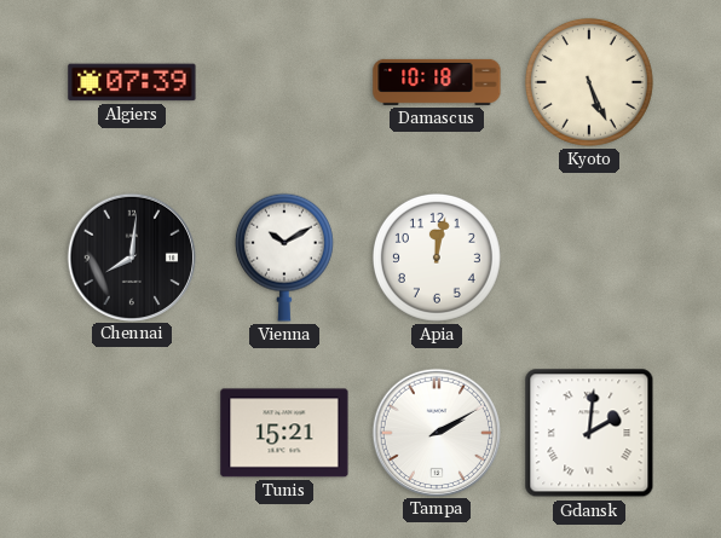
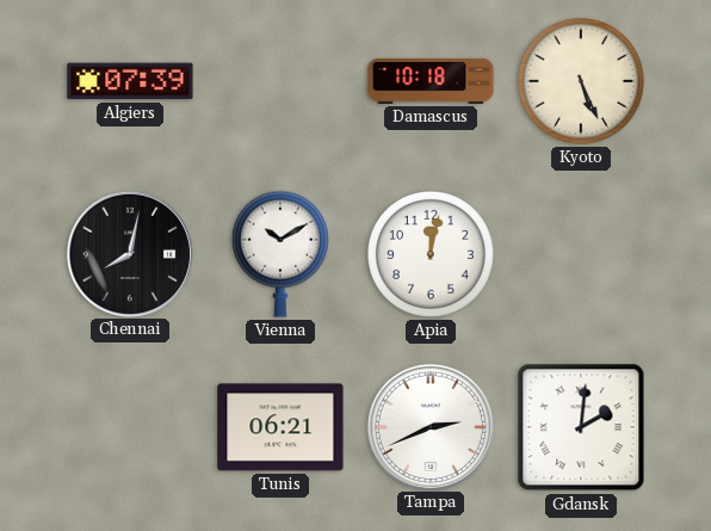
Chennai: 8:01 -> 8:02
Tunis: 15:21 -> 06:21
Tampa: 2:10 -> 2:41
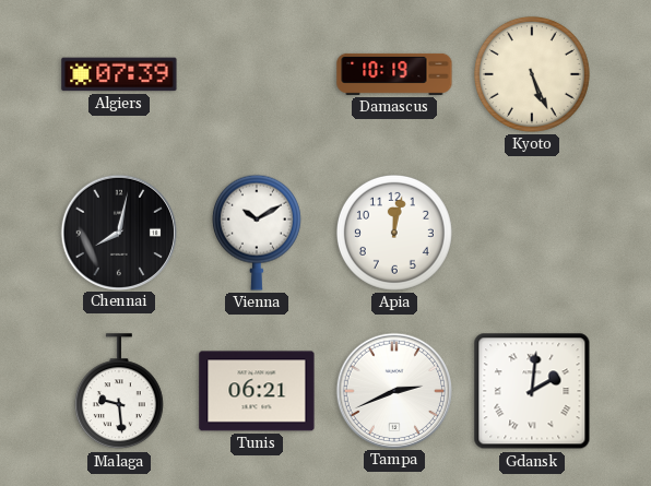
Damascus: 10:18 -> 10:19
Malaga: none -> 9:29
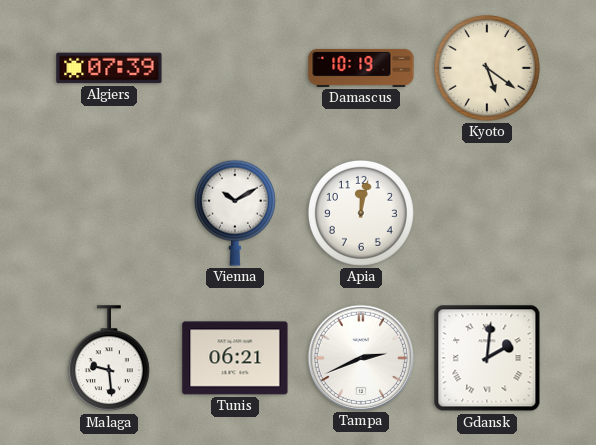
Kyoto: 5:26 -> 5:21
Chennai: 8:02 -> none
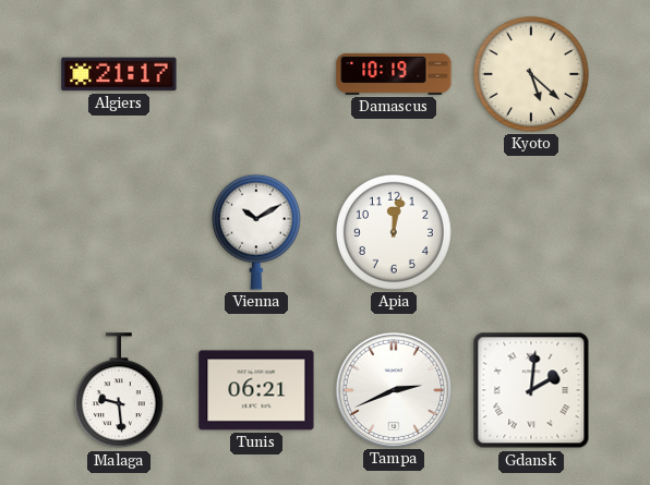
Algiers: 07:39 -> 21:17
Kyoto: 5:21 -> 5:22
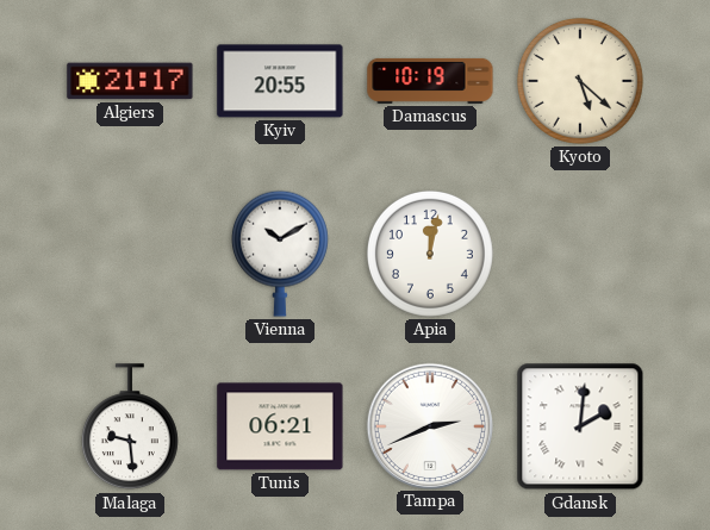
Kyiv: none -> 20:55
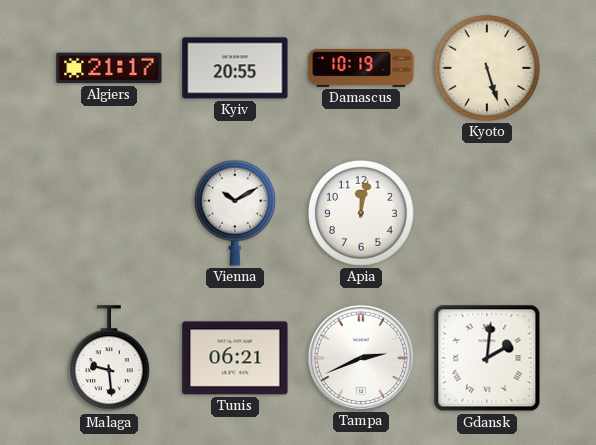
Kyoto: 5:22 -> 5:27
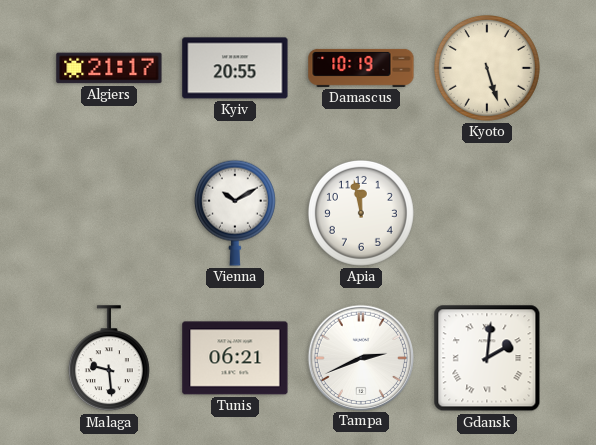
Apia: 12:02 -> 11:58
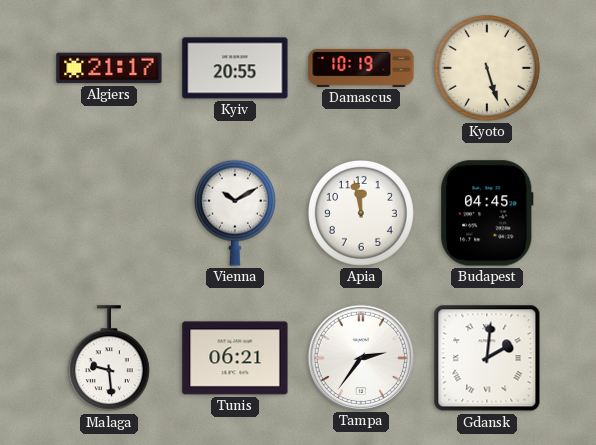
Budapest: none -> 04:45
Tampa: 2:41 -> 2:36
